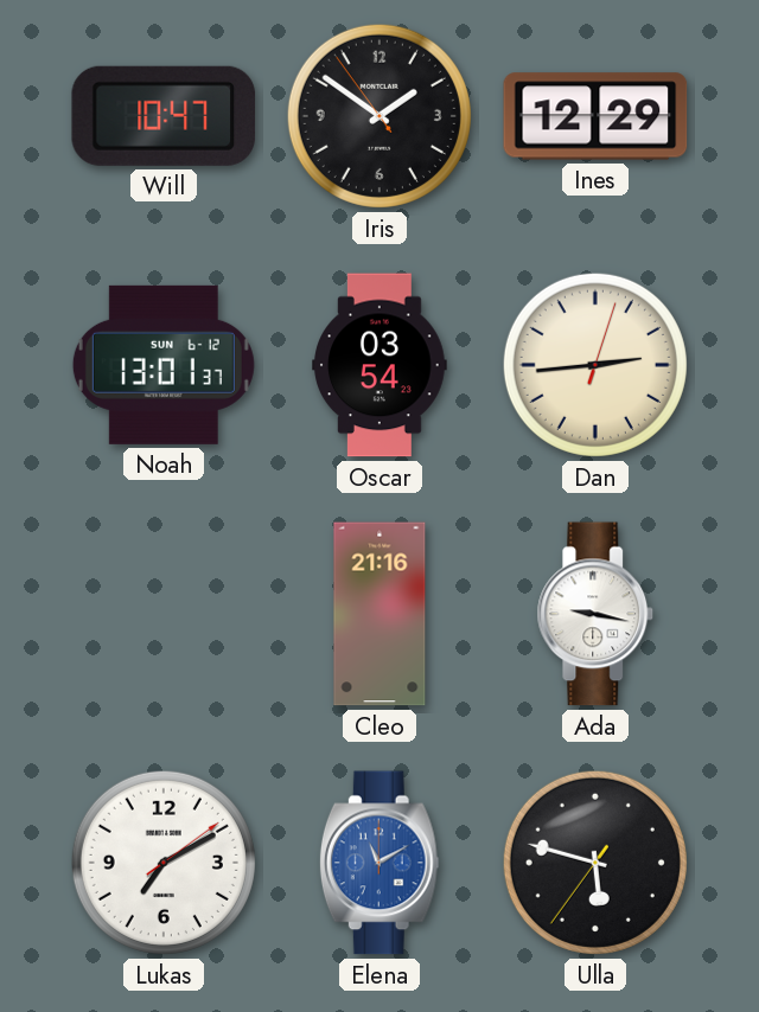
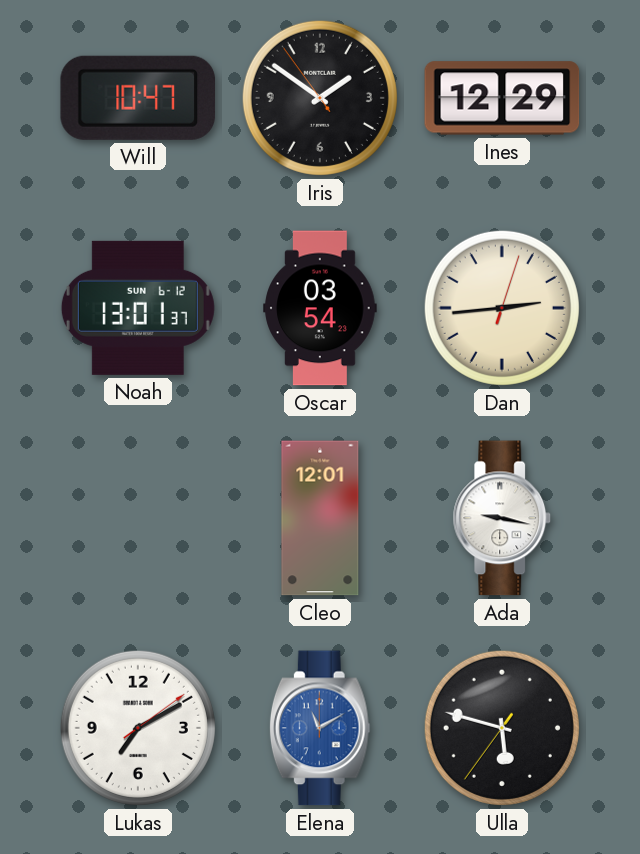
Cleo: 21:16 -> 12:01
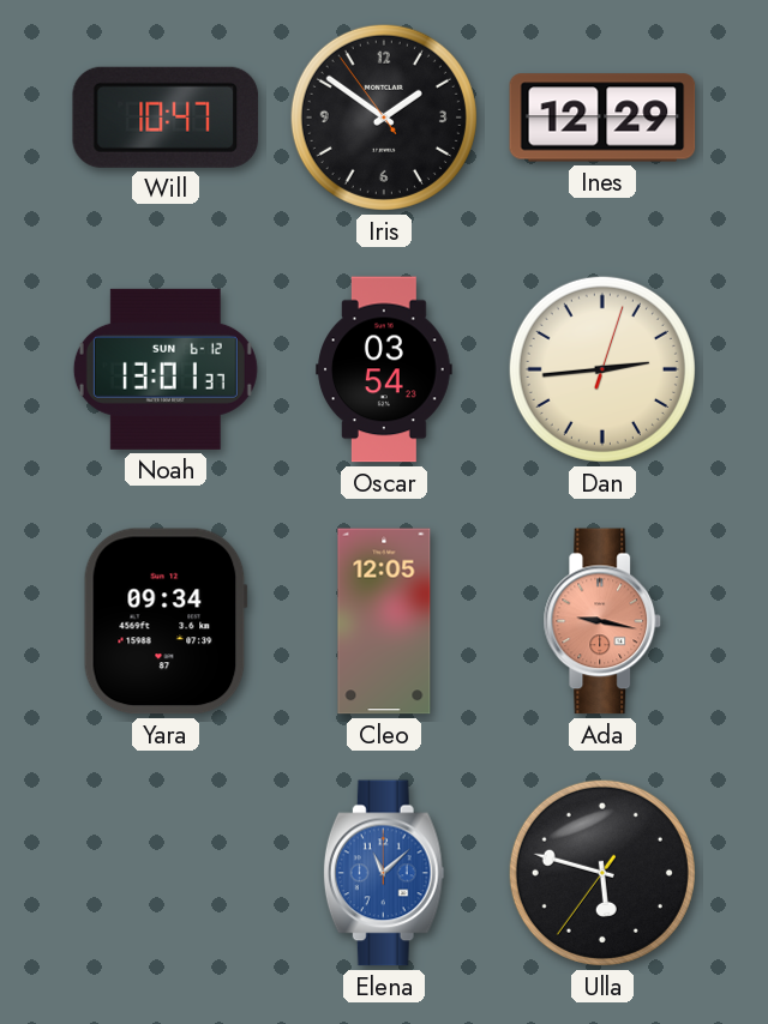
Yara: none -> 09:34
Cleo: 12:01 -> 12:05
Ada dial: white -> salmon
Lukas: 7:10 -> none
Elena: 11:10 -> 11:08
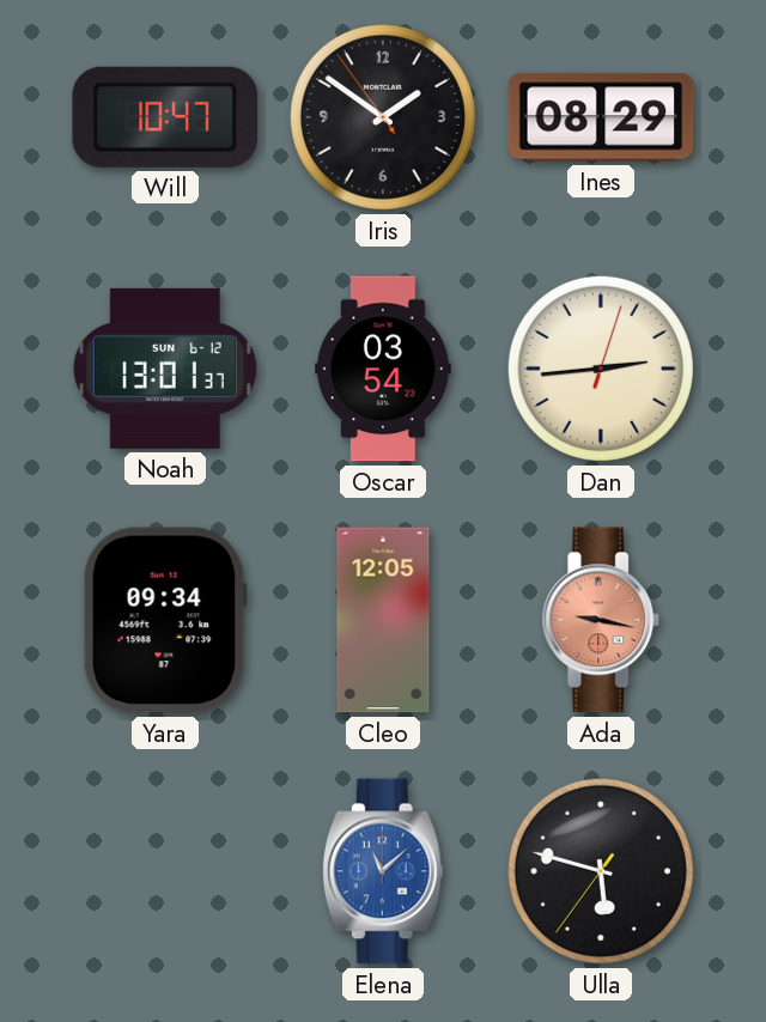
Ines: 12:29 -> 08:29
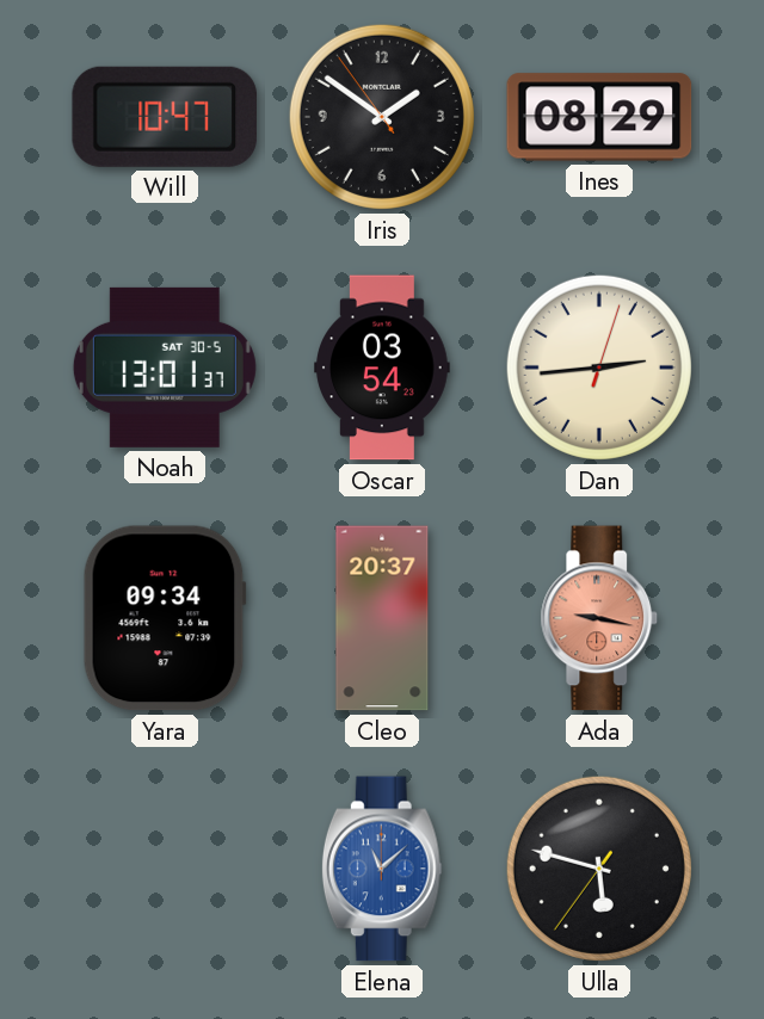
Noah date: SUN 6-12 -> SAT 30-5
Cleo: 12:05 -> 20:37
